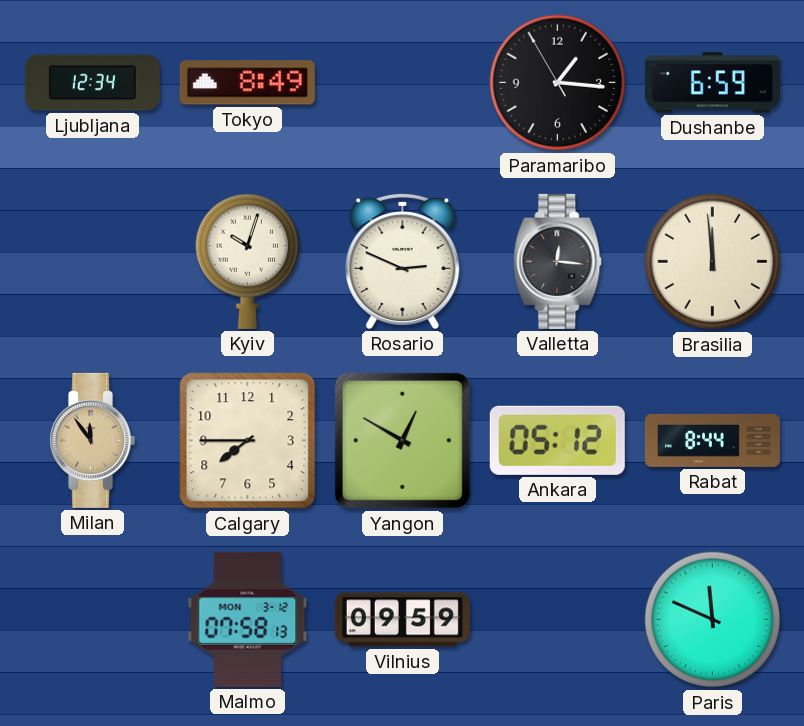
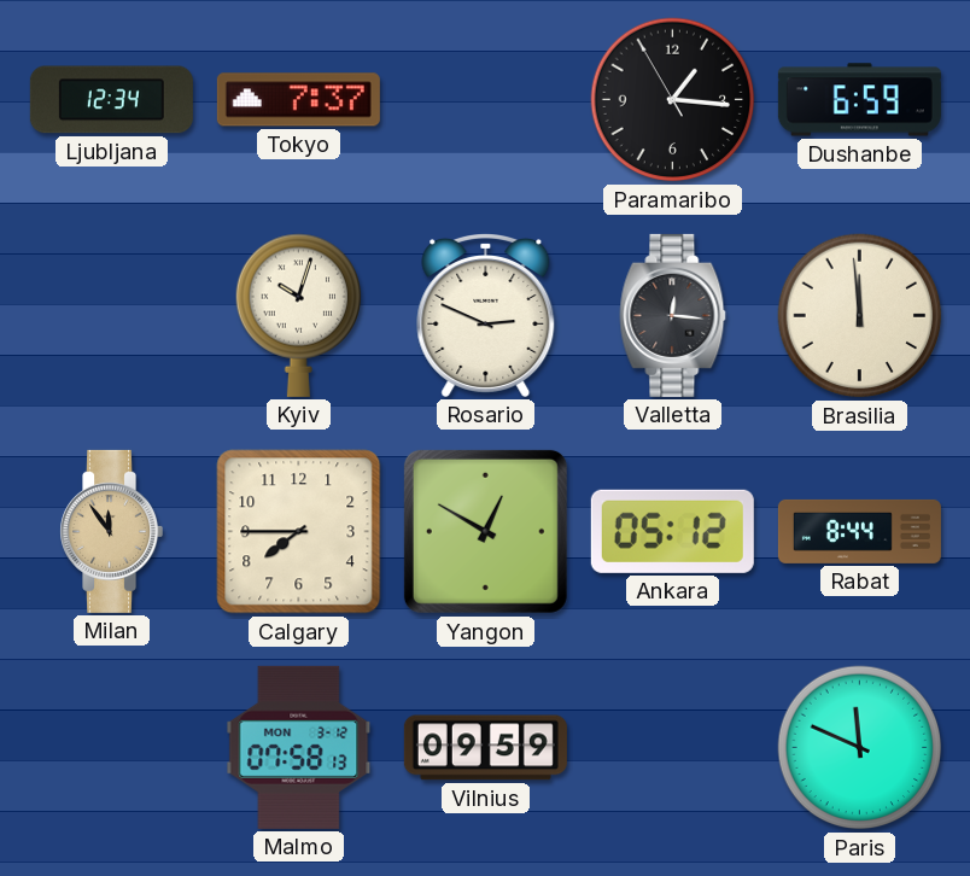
Tokyo: 8:49 -> 7:37
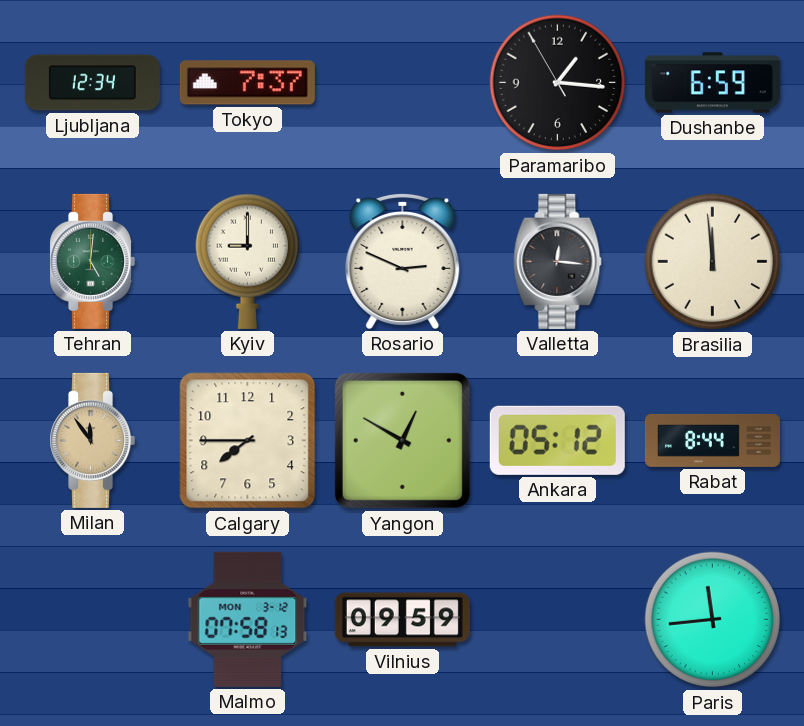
Tehran: none -> 5:01
Kyiv: 10:03 -> 9:00
Paris: 11:49 -> 11:44
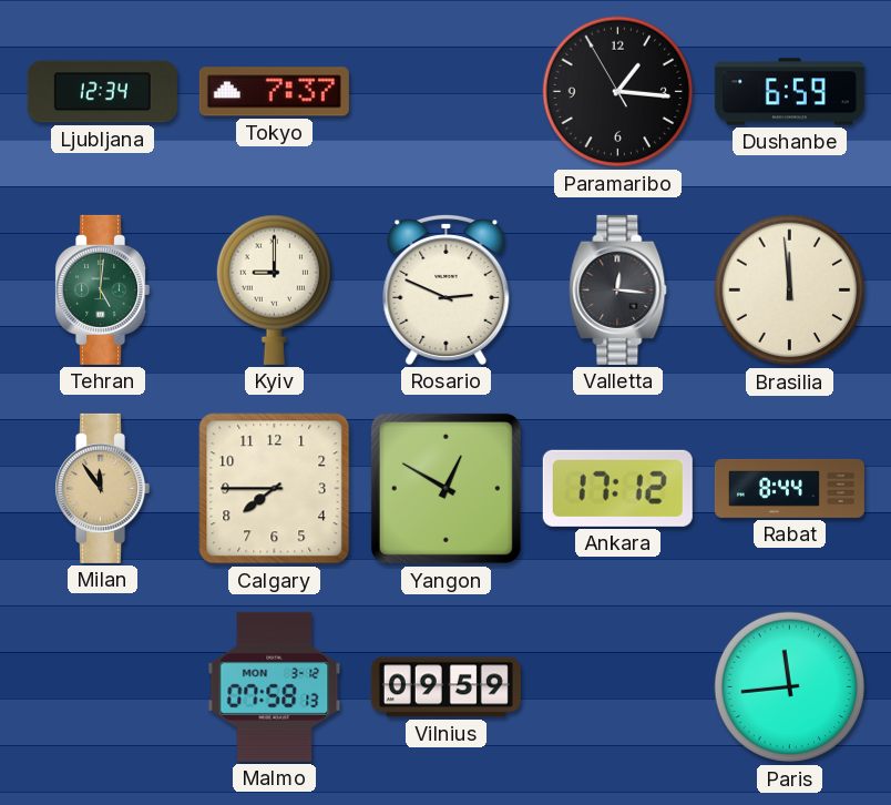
Ankara: 05:12 -> 17:12
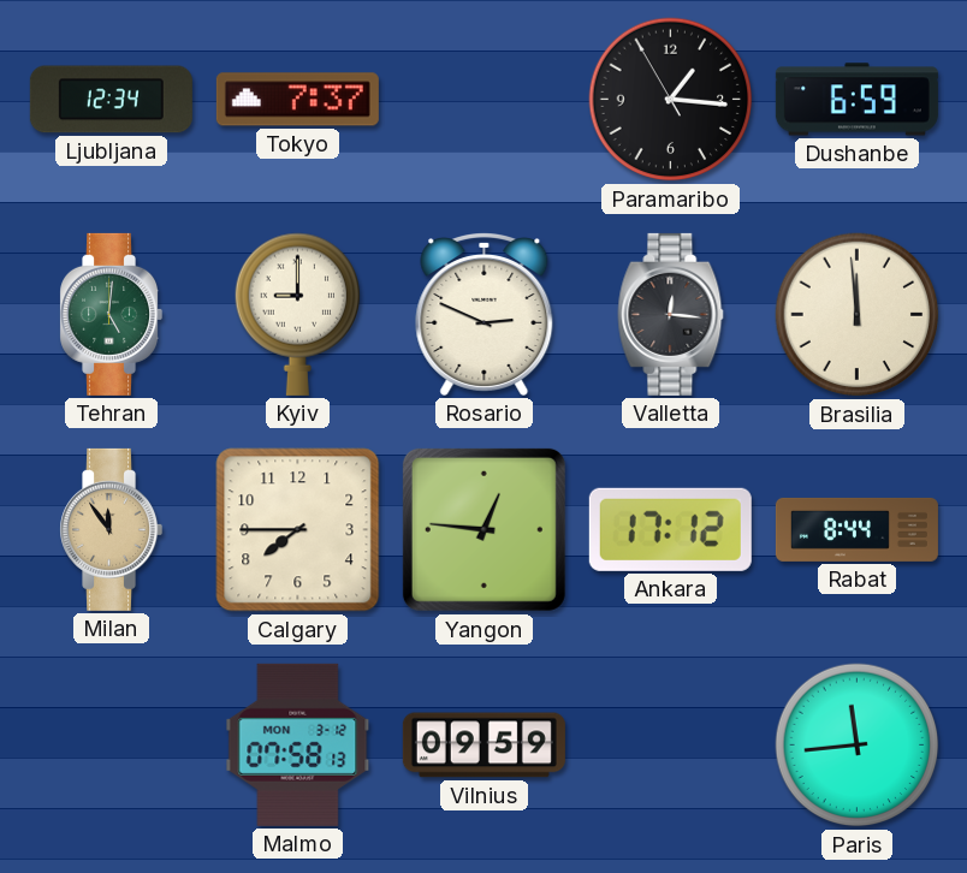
Yangon: 12:50 -> 12:46
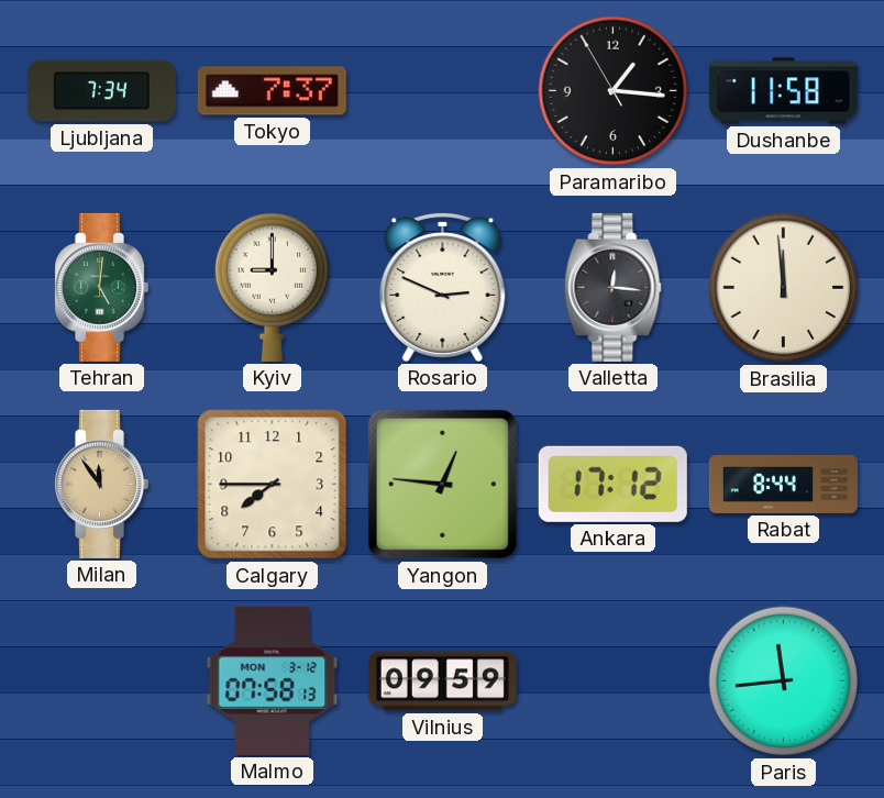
Ljubljana: 12:34 -> 7:34
Dushanbe: 6:59 -> 11:58
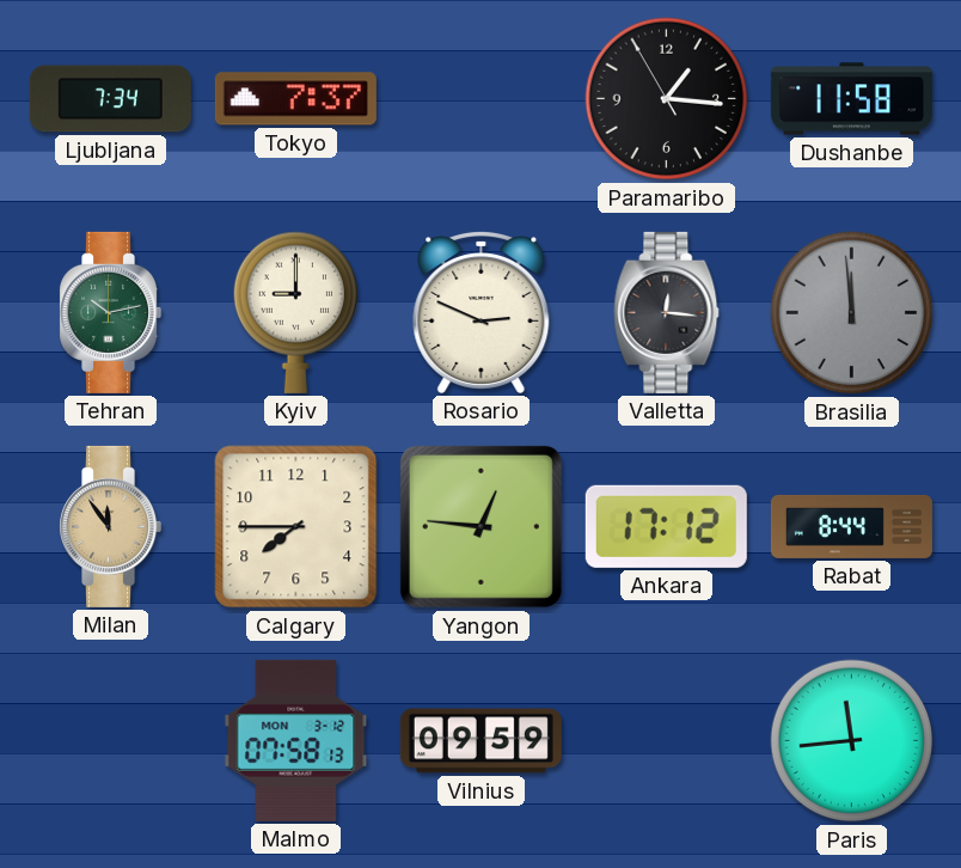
Tehran: 5:01 -> 10:13
Brasilia dial: cream -> grey
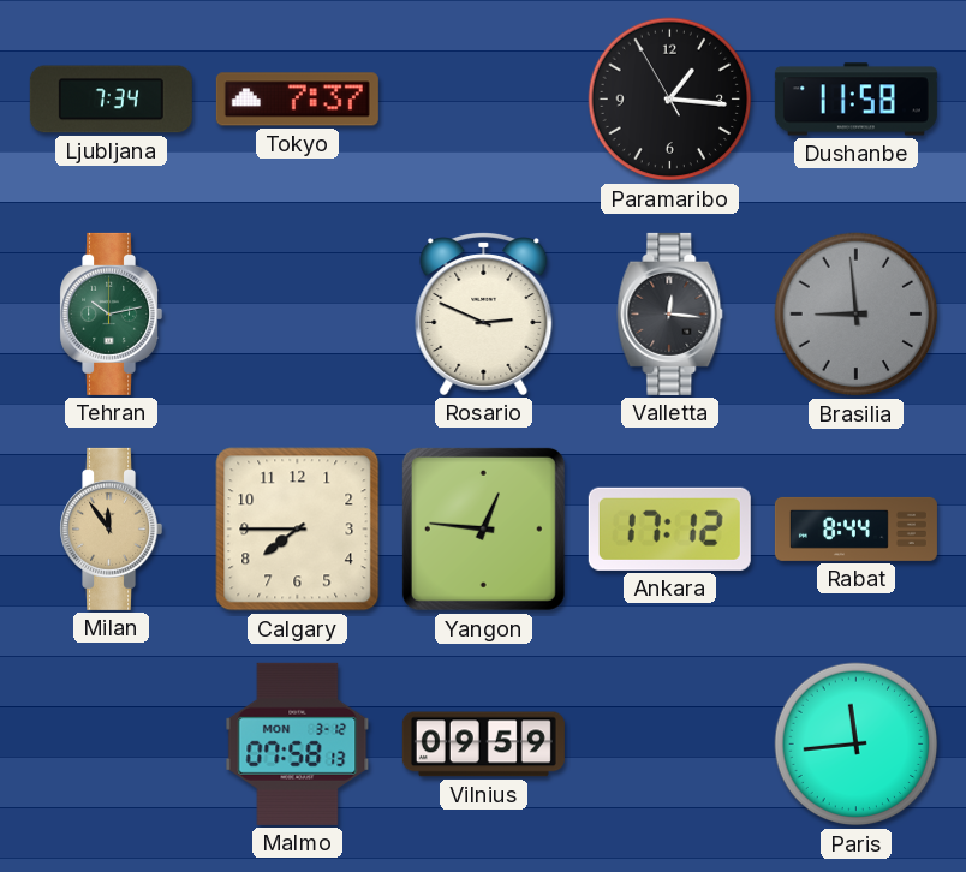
Kyiv: 9:00 -> none
Brasilia: 11:59 -> 8:59
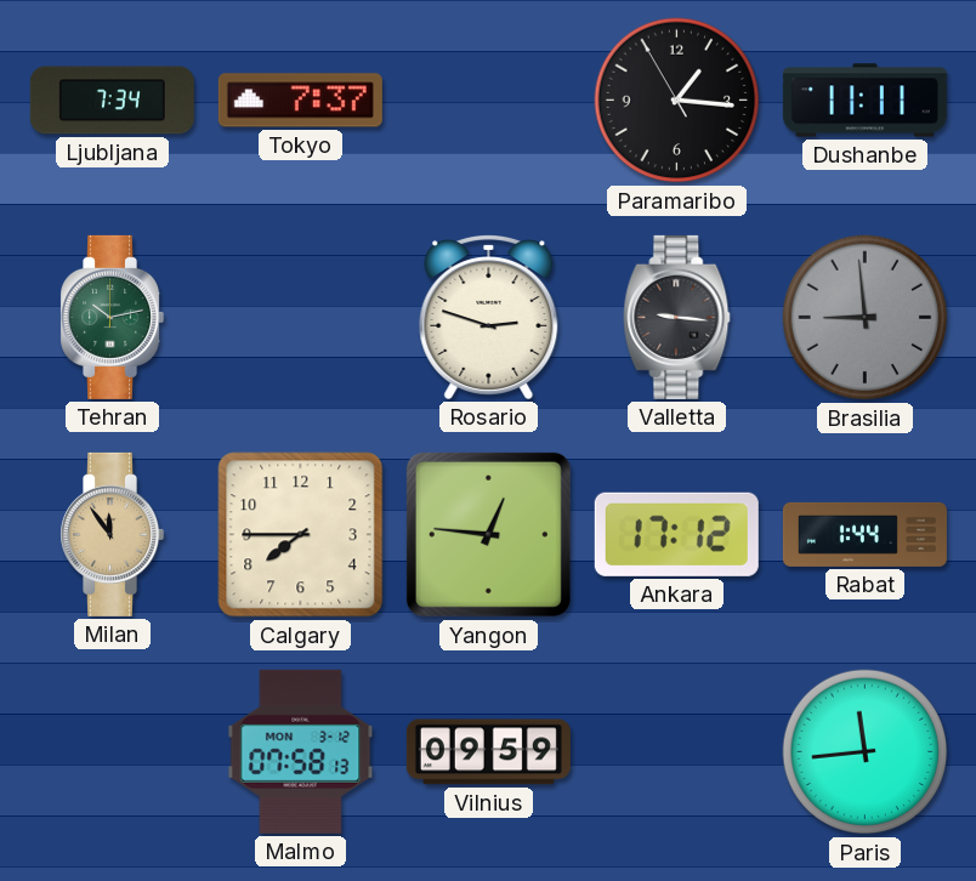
Dushanbe: 11:58 -> 11:11
Rosario: 2:49 -> 2:48
Valletta: 12:16 -> 9:16
Rabat: 8:44 -> 1:44
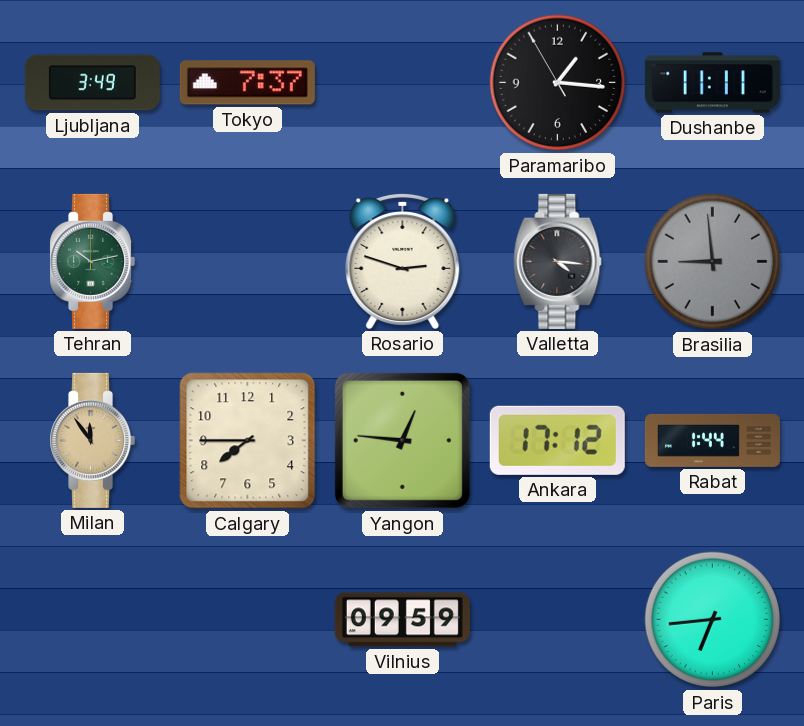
Ljubljana: 7:34 -> 3:49
Valletta: 9:16 -> 4:16
Malmo: 07:58 -> none
Paris: 11:44 -> 6:44
